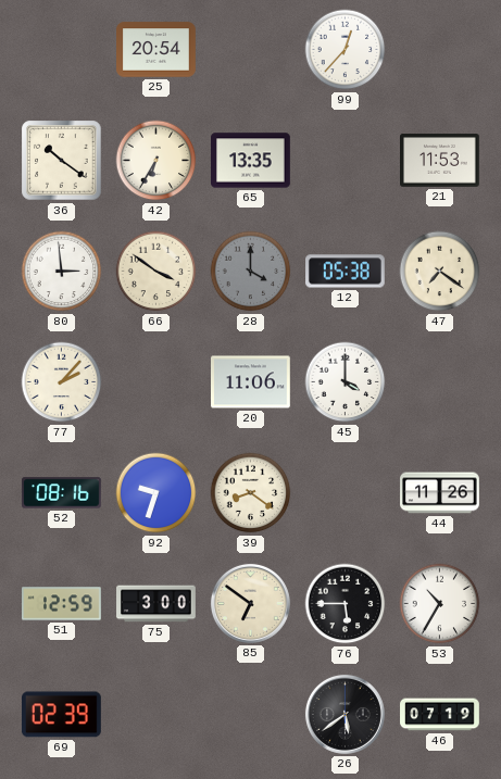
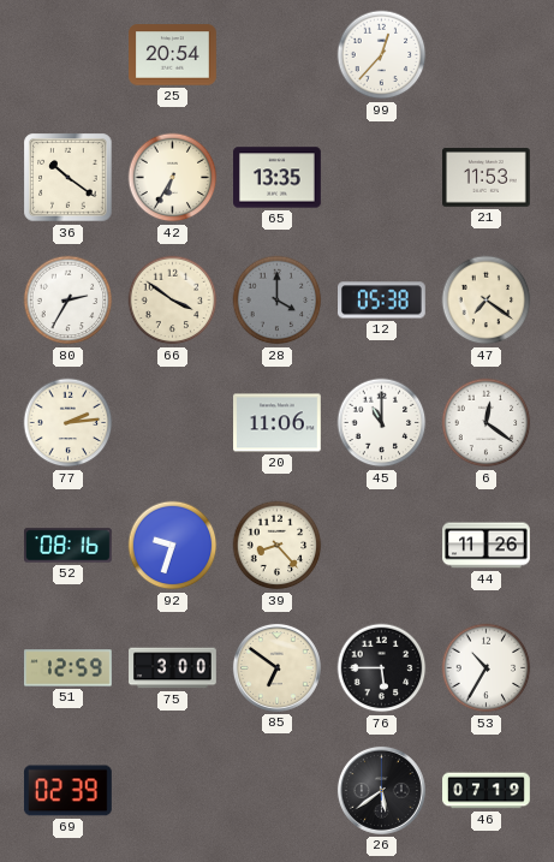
80: 2:59 -> 2:35
77: 2:07 -> 2:14
45: 4:00 -> 11:00
6: none -> 12:21
39: 8:21 -> 8:23
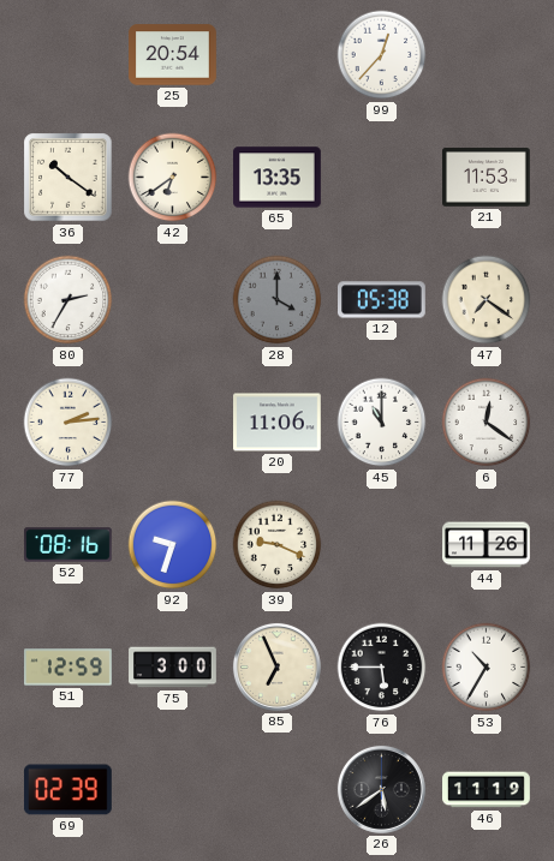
42: 6:35 -> 6:39
66: 3:51 -> none
39: 8:23 -> 9:19
85: 6:51 -> 6:56
46: 07:19 -> 11:19
